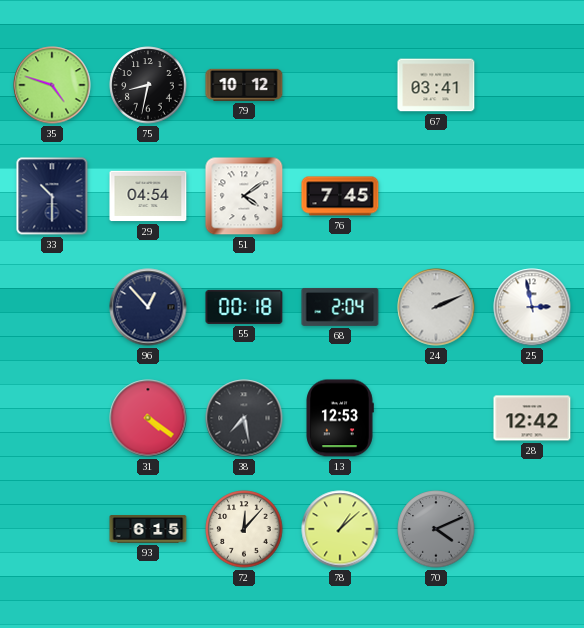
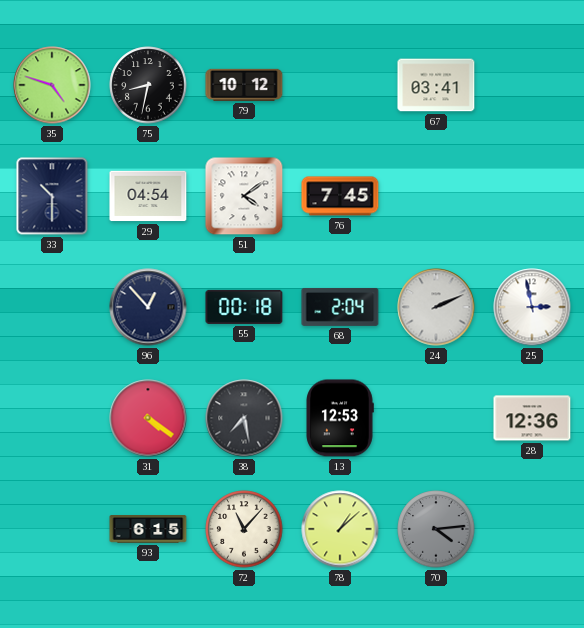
28: 12:42 -> 12:36
72: 12:07 -> 11:07
70: 4:11 -> 4:14
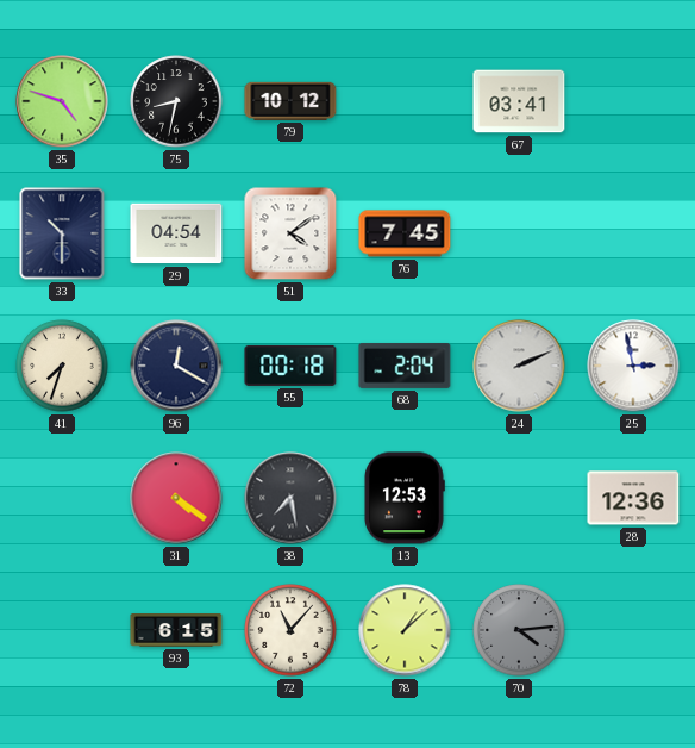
41: none -> 7:33
96: 12:53 -> 12:20
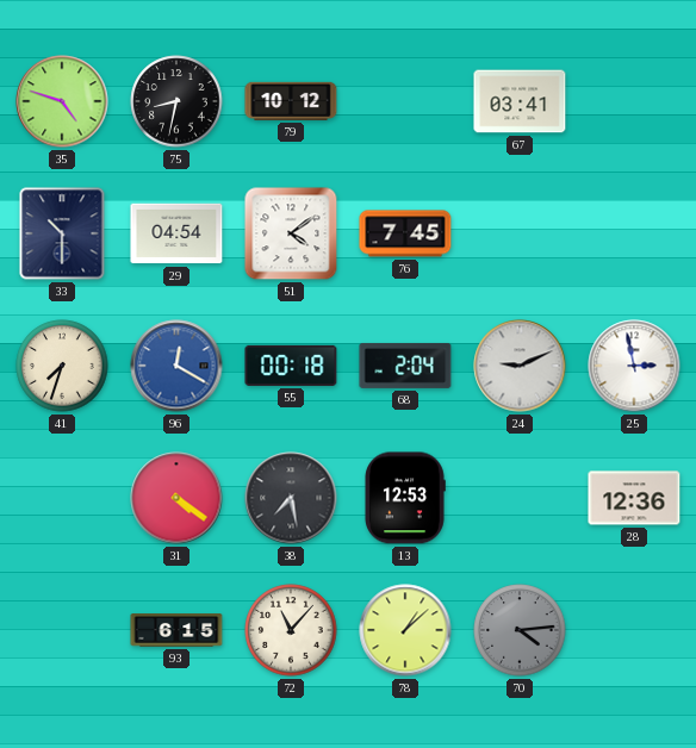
96 dial: navy -> blue
24: 2:11 -> 9:11
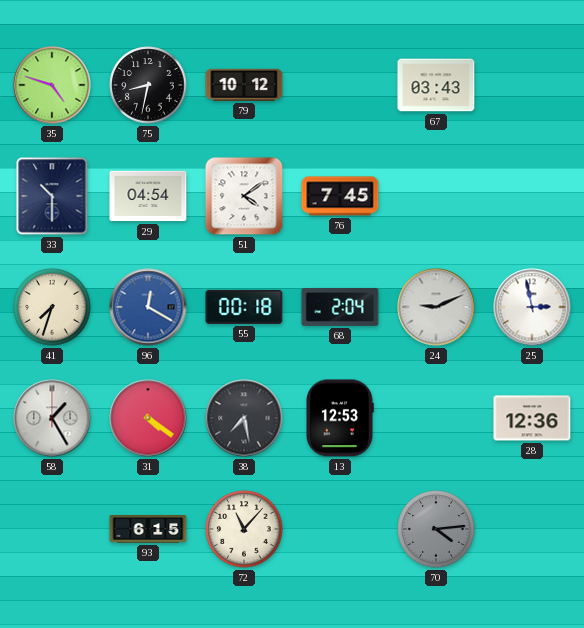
67: 03:41 -> 03:43
58: none -> 1:25
78: 1:08 -> none
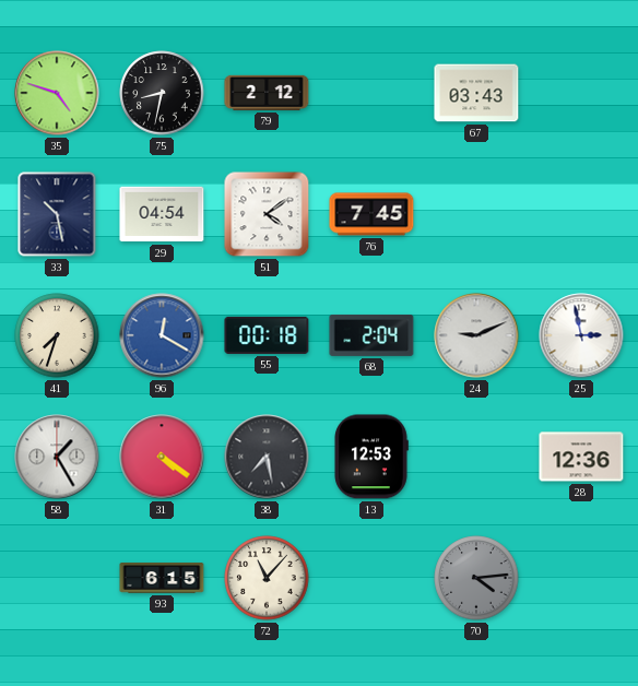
79: 10:12 -> 2:12
33: 10:30 -> 10:28
